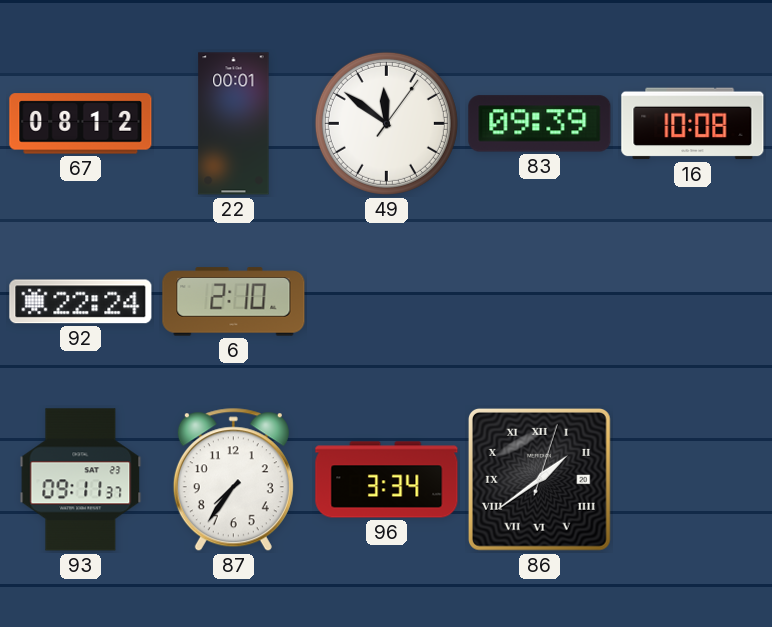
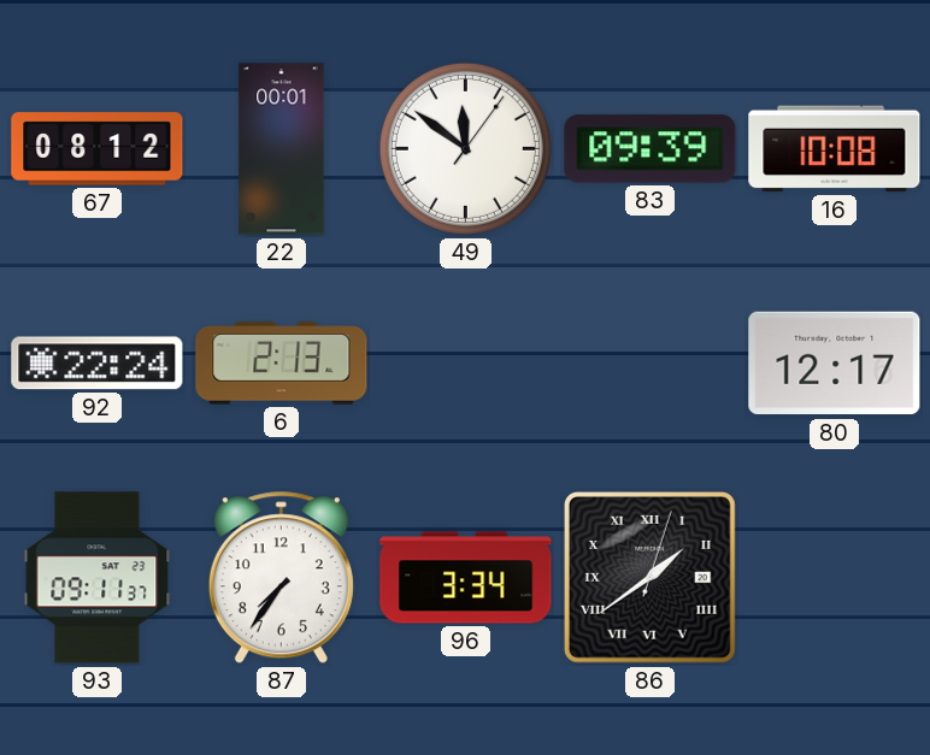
6: 2:10 -> 2:13
80: none -> 12:17
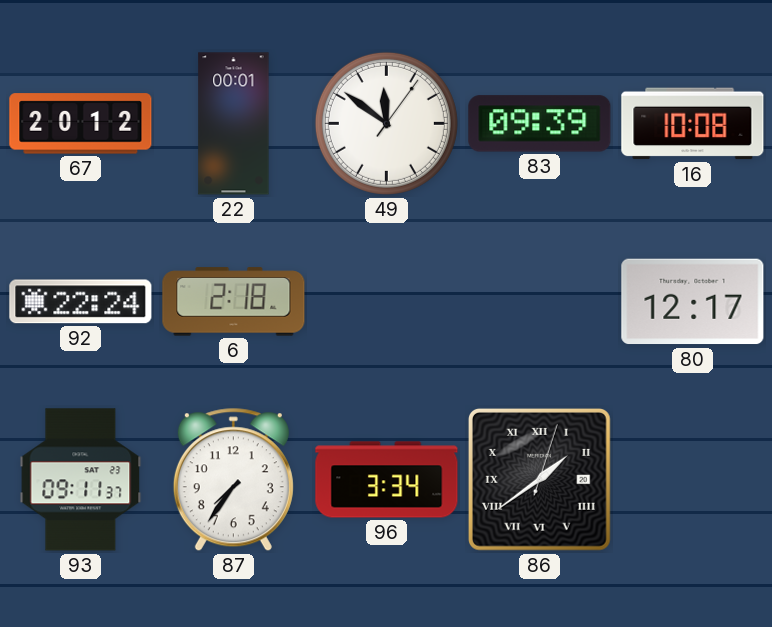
67: 08:12 -> 20:12
6: 2:13 -> 2:18
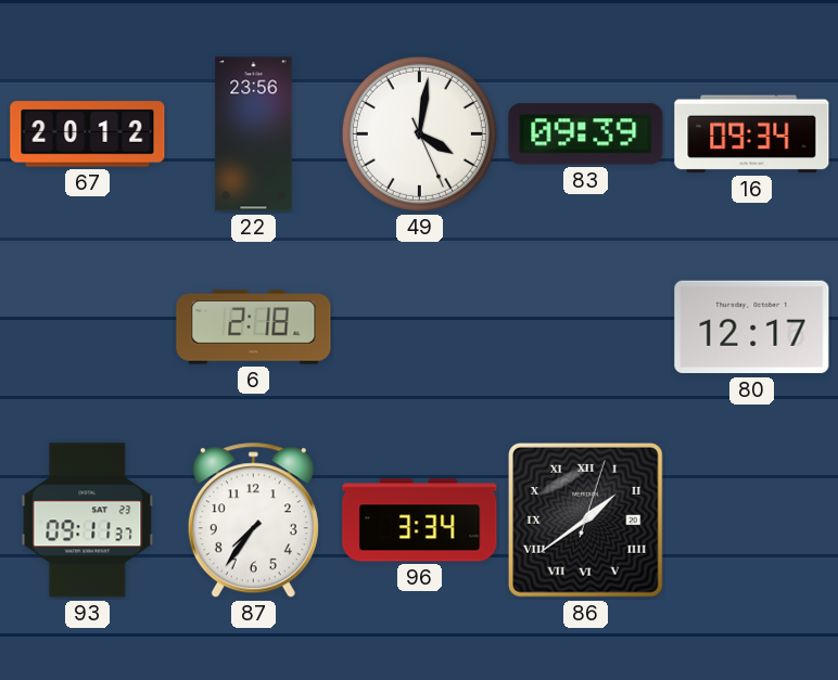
22: 00:01 -> 23:56
49: 11:51 -> 4:01
16: 10:08 -> 09:34
92: 22:24 -> none
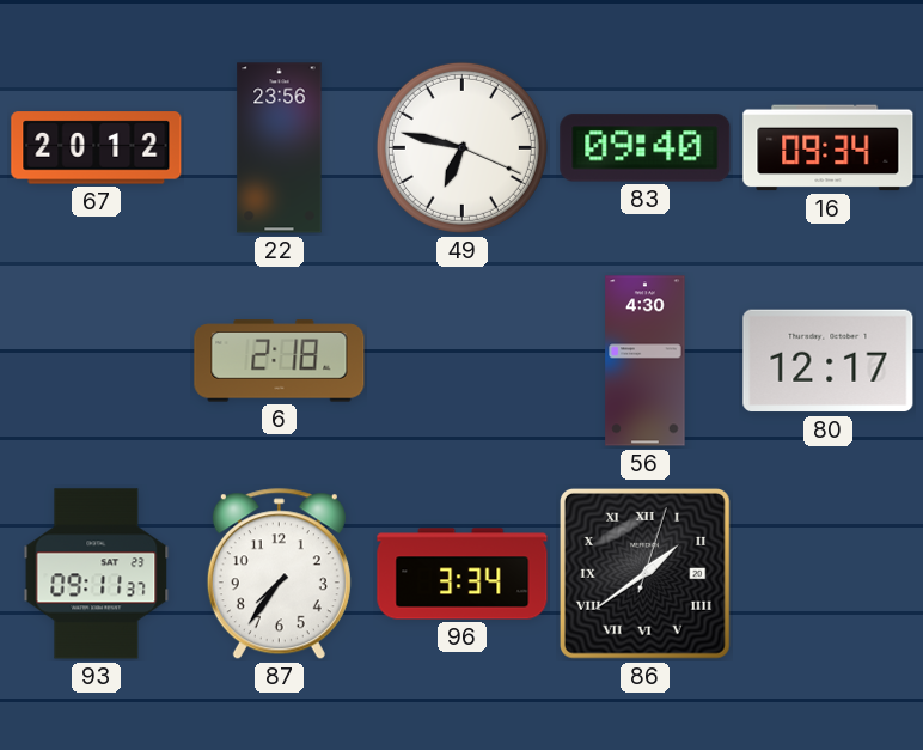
49: 4:01 -> 6:47
83: 09:39 -> 09:40
56: none -> 4:30
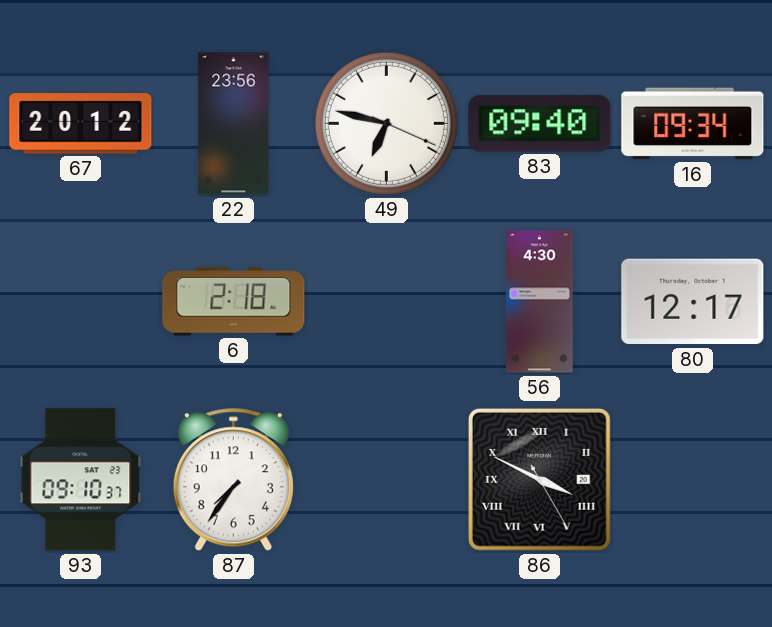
93: 09:11 -> 09:10
96: 3:34 -> none
86: 1:39 -> 3:49
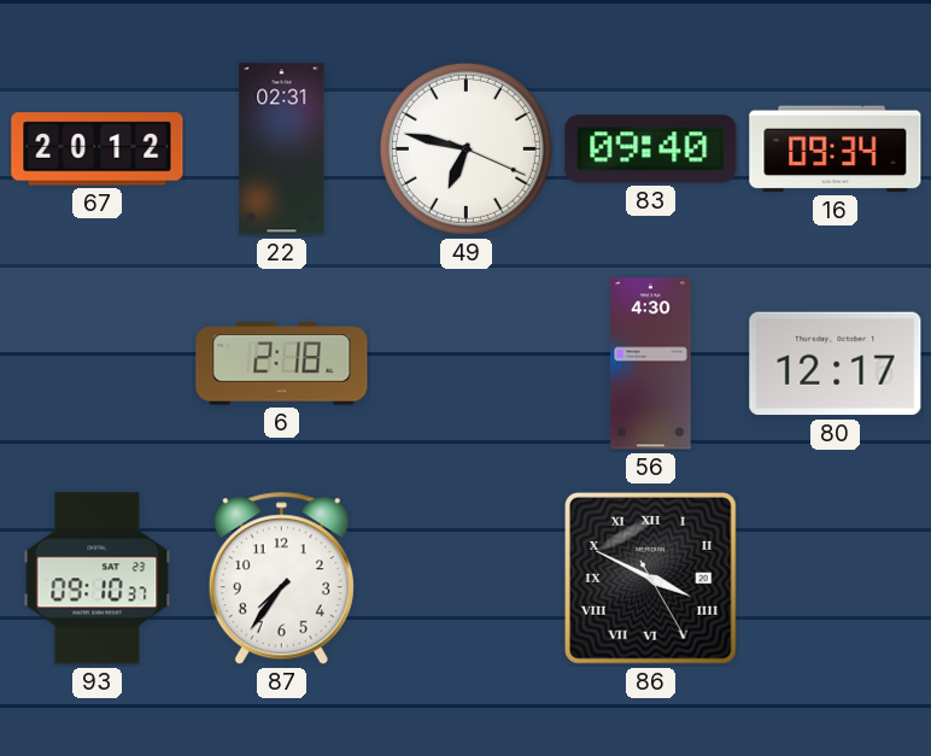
22: 23:56 -> 02:31
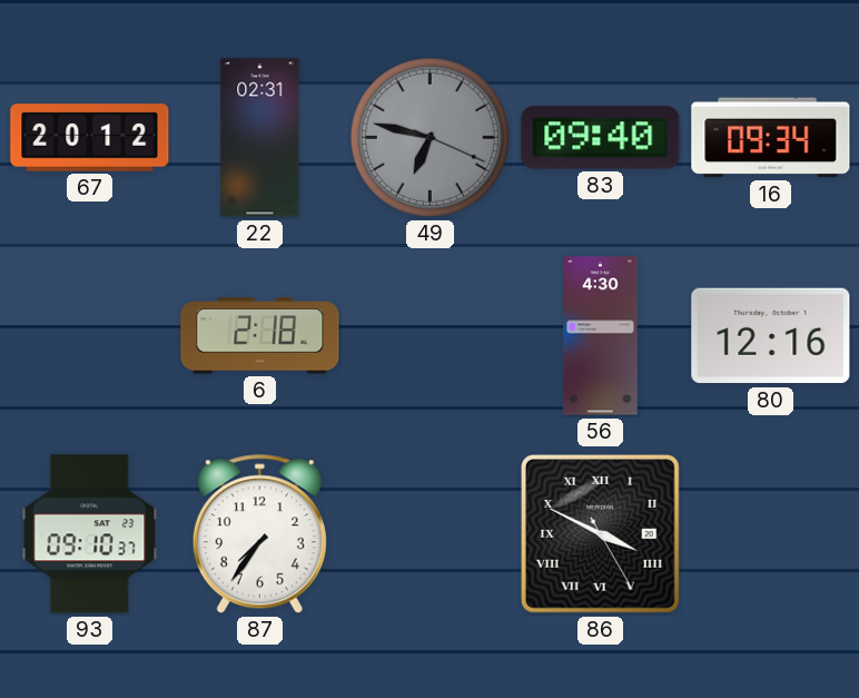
49 dial: white -> grey
80: 12:17 -> 12:16
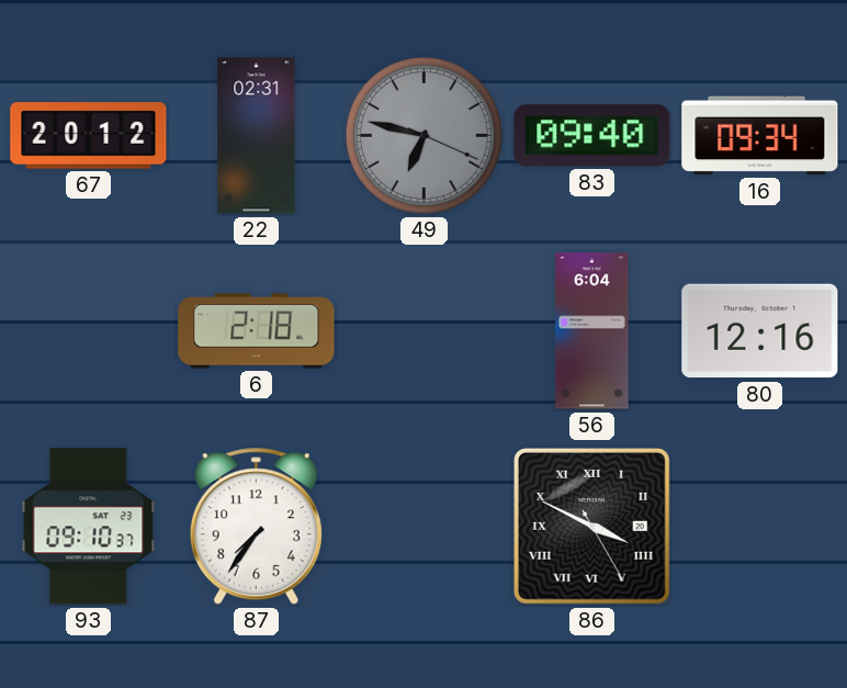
56: 4:30 -> 6:04
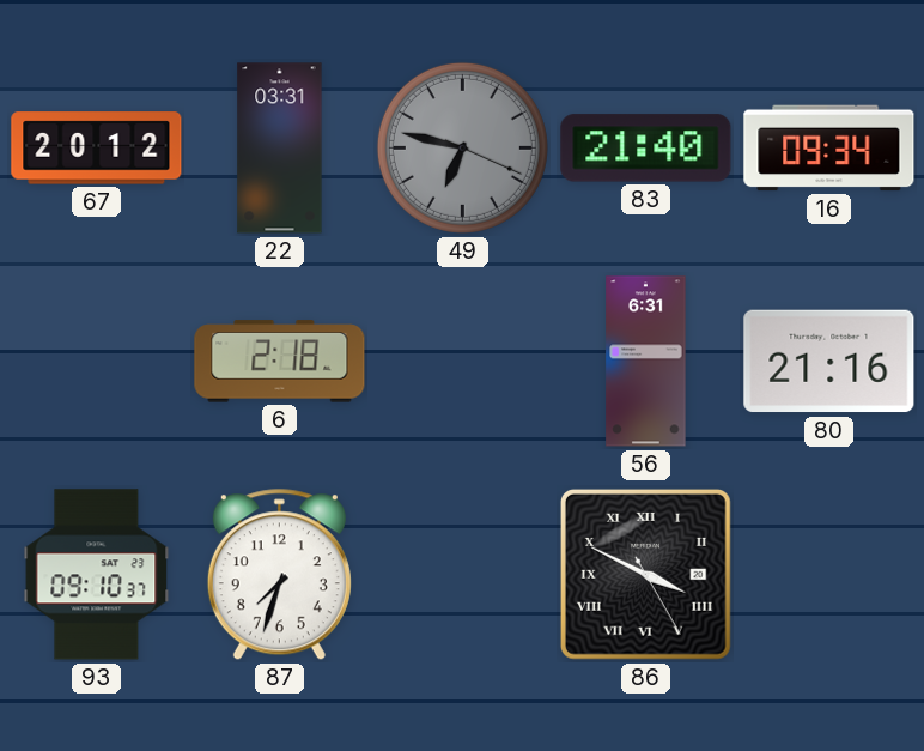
22: 02:31 -> 03:31
83: 09:40 -> 21:40
56: 6:04 -> 6:31
80: 12:16 -> 21:16
87: 7:36 -> 7:33
